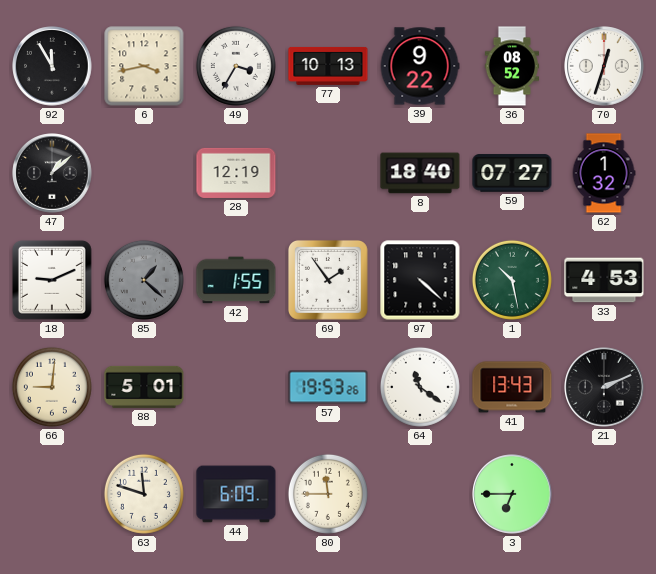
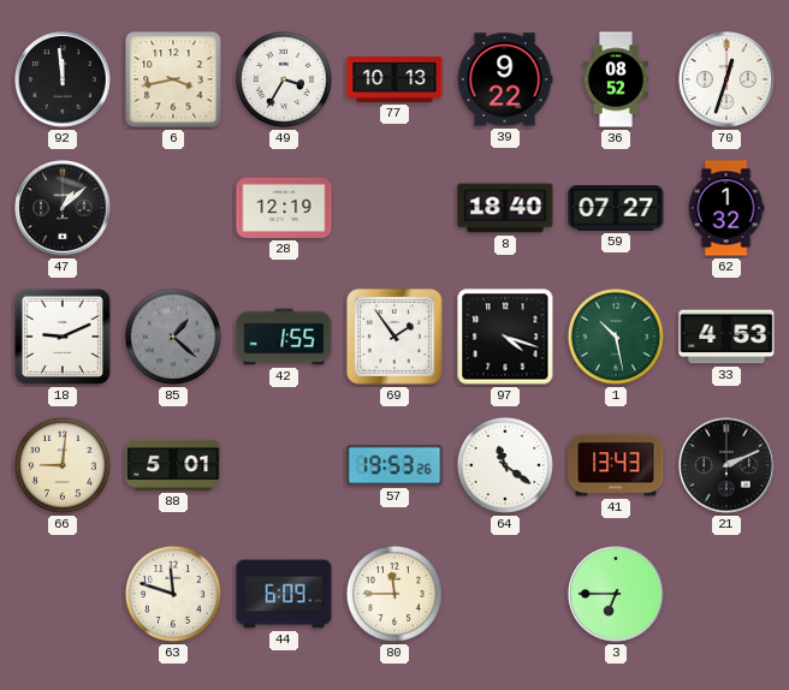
92: 11:55 -> 11:59
97: 4:22 -> 4:18
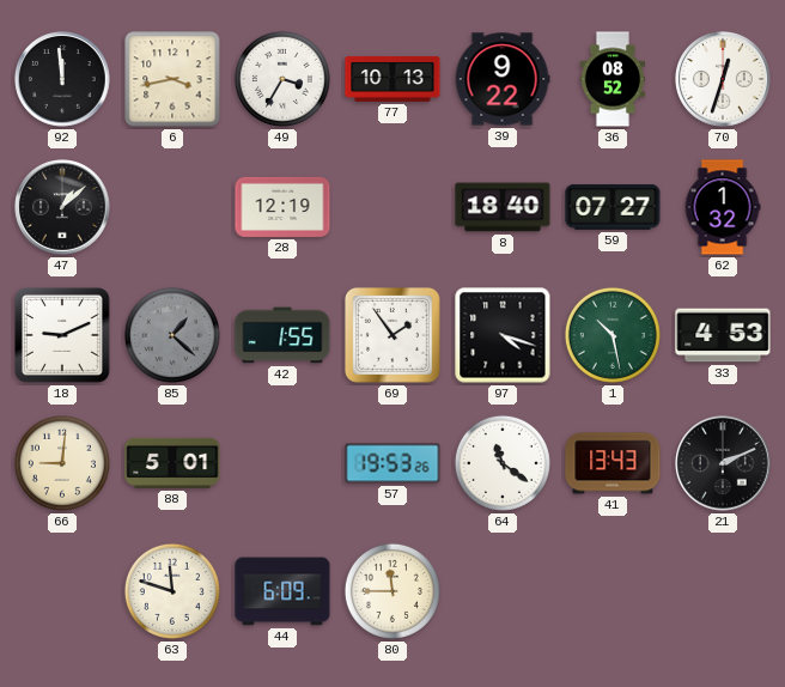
3: 6:45 -> none
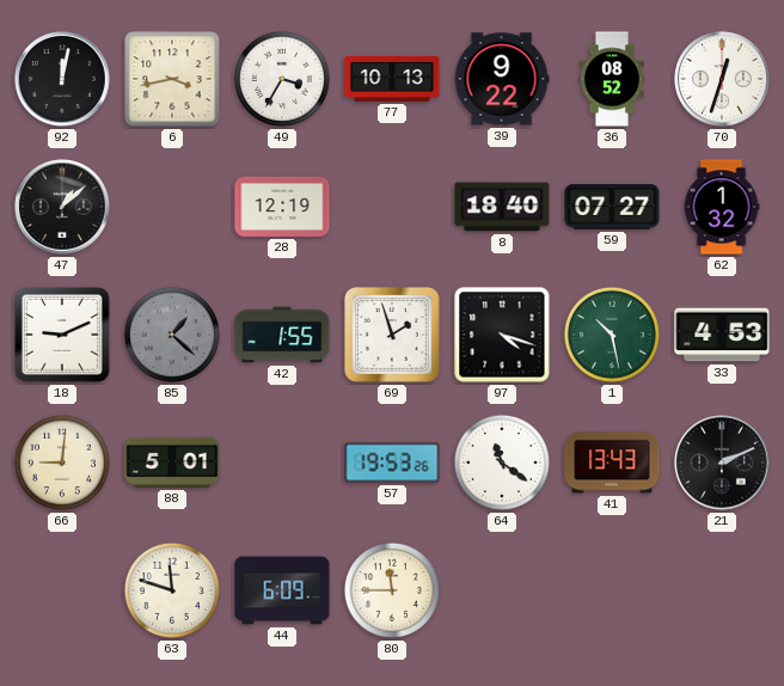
92: 11:59 -> 12:02
69: 1:54 -> 1:57
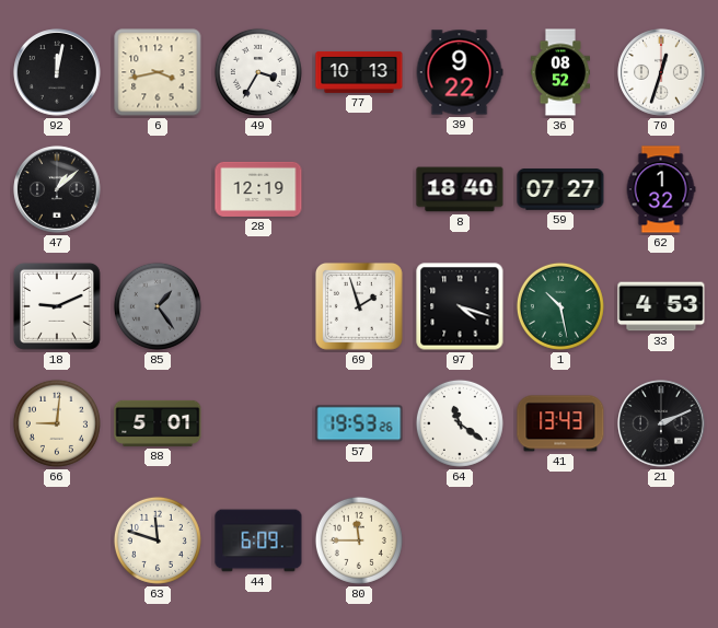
85: 1:22 -> 1:24
42: 1:55 -> none
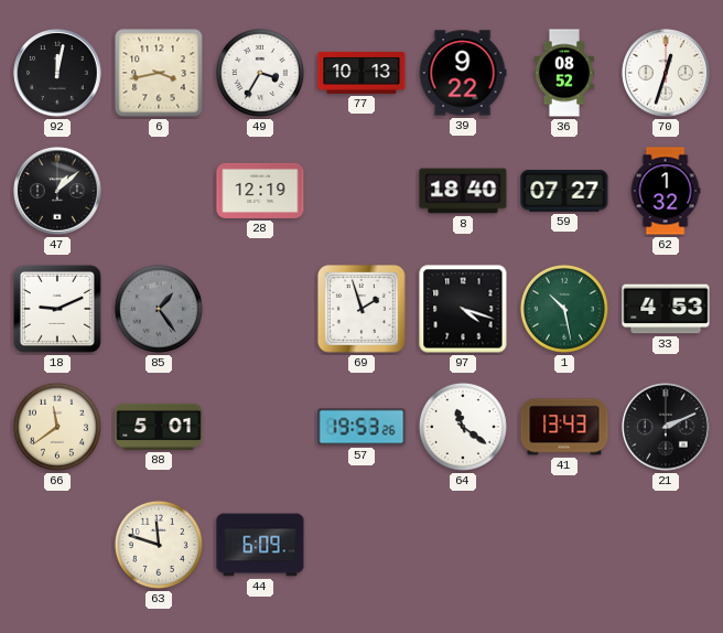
66: 9:01 -> 11:39
80: 11:45 -> none
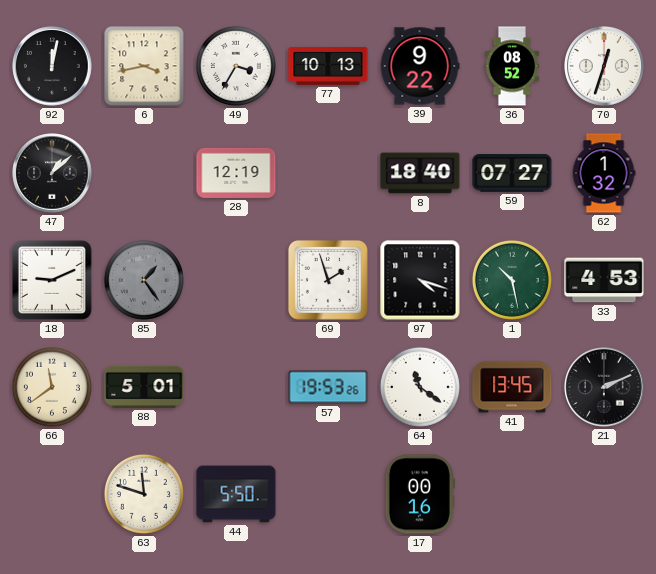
41: 13:43 -> 13:45
44: 6:09 -> 5:50
17: none -> 00:16
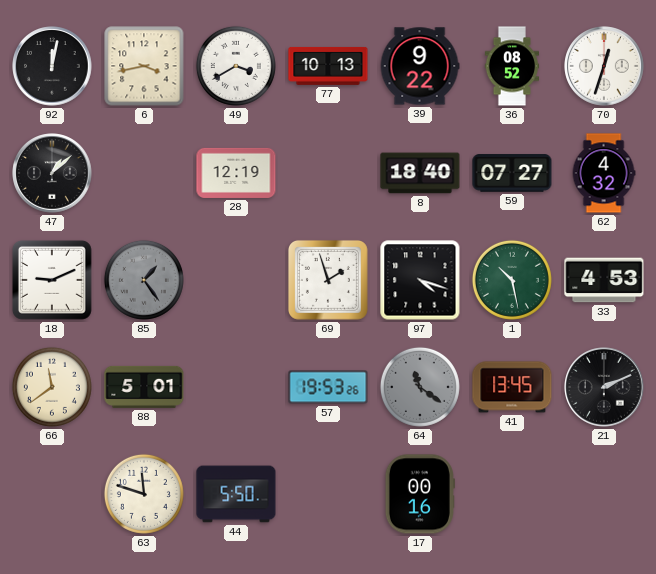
49: 3:35 -> 3:40
62: 1:32 -> 4:32
64 dial: white -> grey
